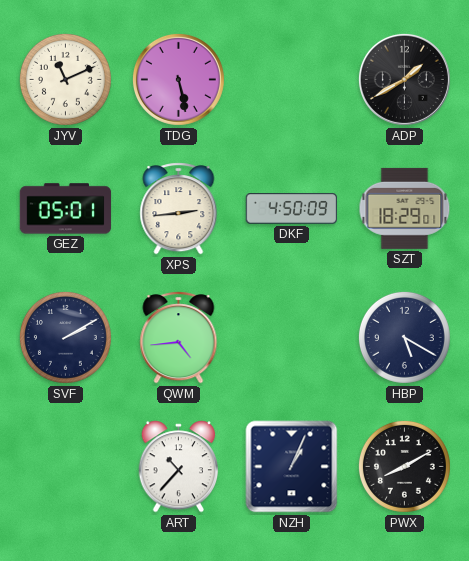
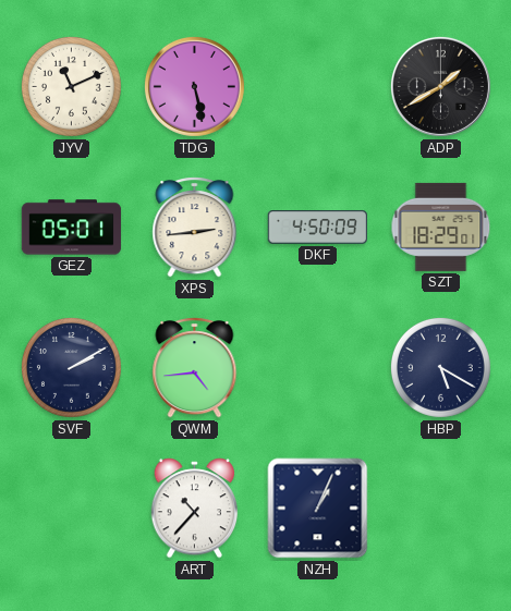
PWX: 8:10 -> none
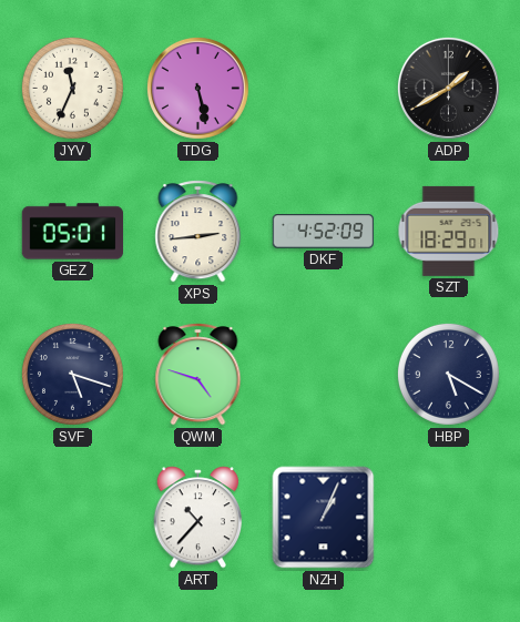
JYV: 11:11 -> 11:34
DKF: 4:50 -> 4:52
SVF: 2:10 -> 5:18
QWM: 4:44 -> 4:48
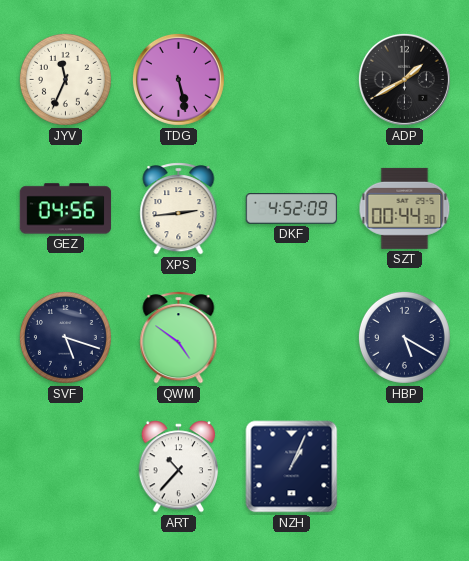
GEZ: 05:01 -> 04:56
SZT: 18:29 -> 00:44
QWM: 4:48 -> 4:51
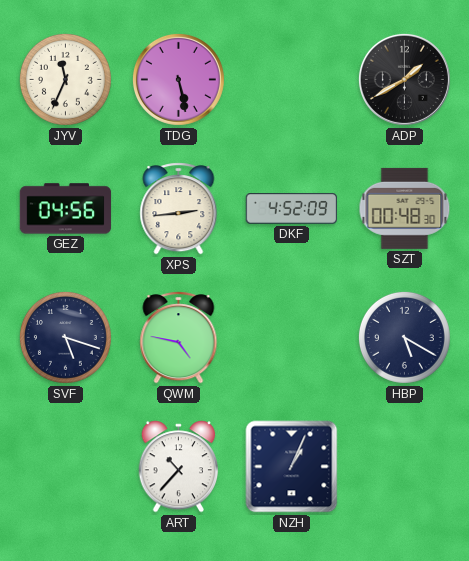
SZT: 00:44 -> 00:48
QWM: 4:51 -> 4:47
